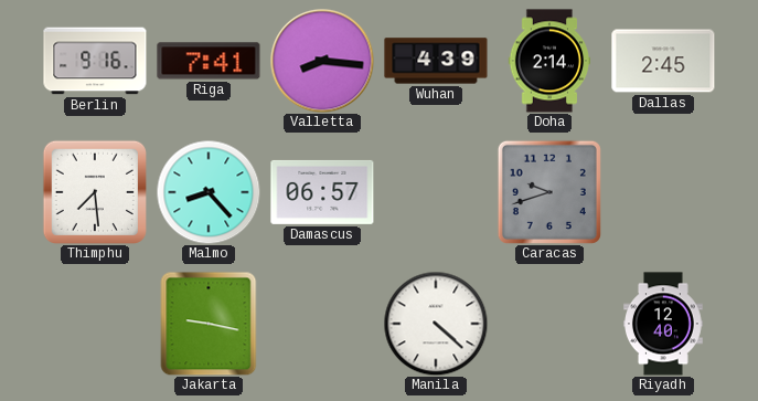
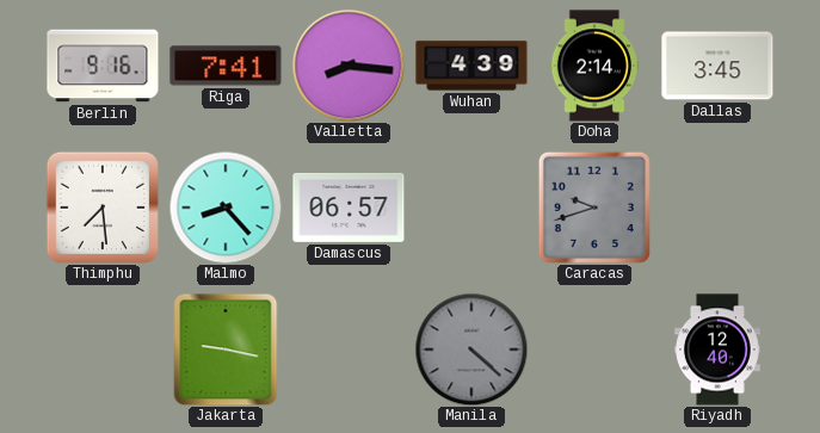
Dallas: 2:45 -> 3:45
Manila dial: white -> grey
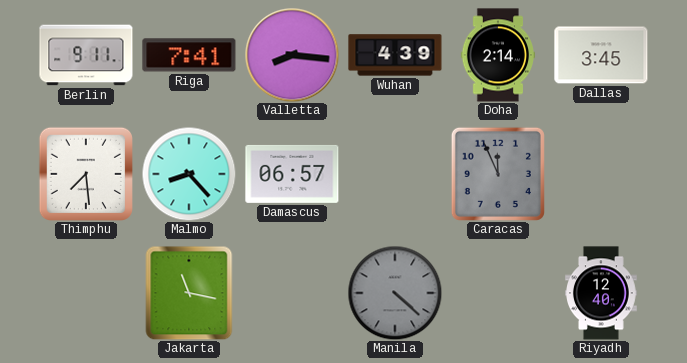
Berlin: 9:16 -> 9:11
Caracas: 9:42 -> 11:56
Jakarta: 9:17 -> 11:17
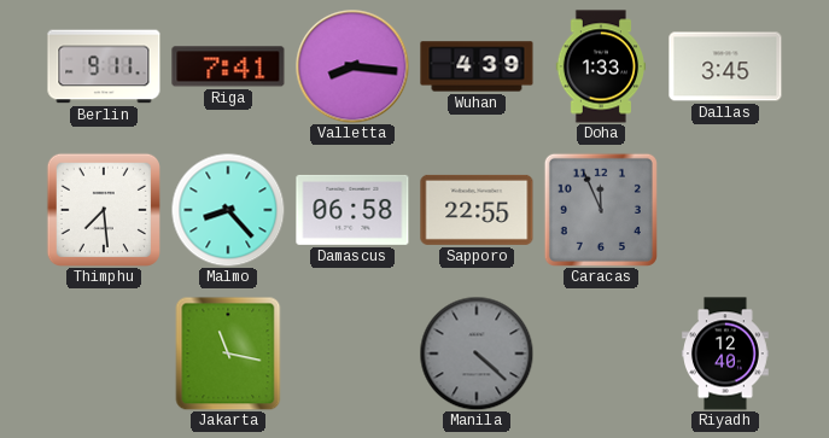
Doha: 2:14 -> 1:33
Damascus: 06:57 -> 06:58
Sapporo: none -> 22:55
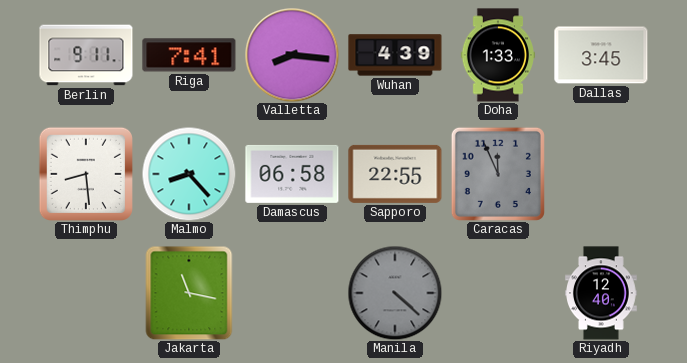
Thimphu: 7:29 -> 8:29
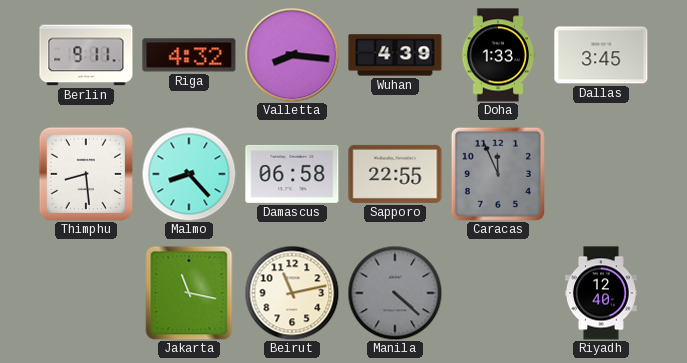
Riga: 7:41 -> 4:32
Beirut: none -> 11:13
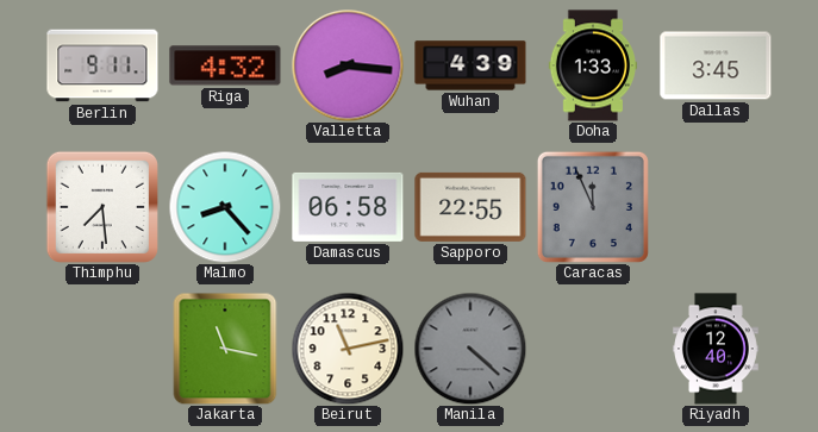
Thimphu: 8:29 -> 7:29
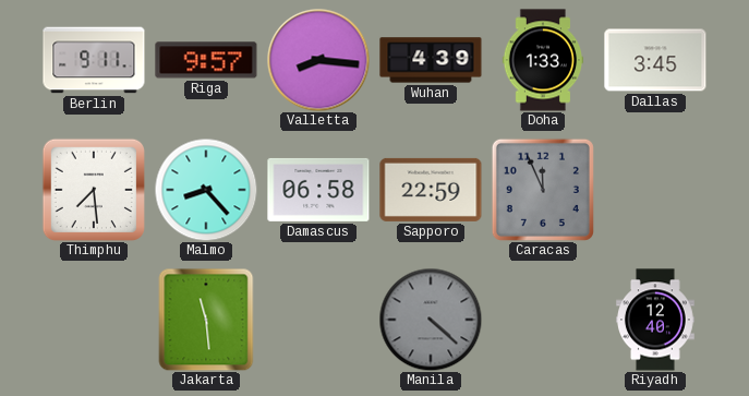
Riga: 4:32 -> 9:57
Sapporo: 22:55 -> 22:59
Jakarta: 11:17 -> 11:29
Beirut: 11:13 -> none
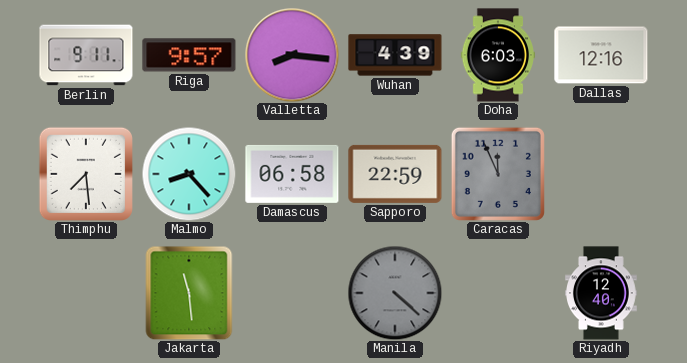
Doha: 1:33 -> 6:03
Dallas: 3:45 -> 12:16
